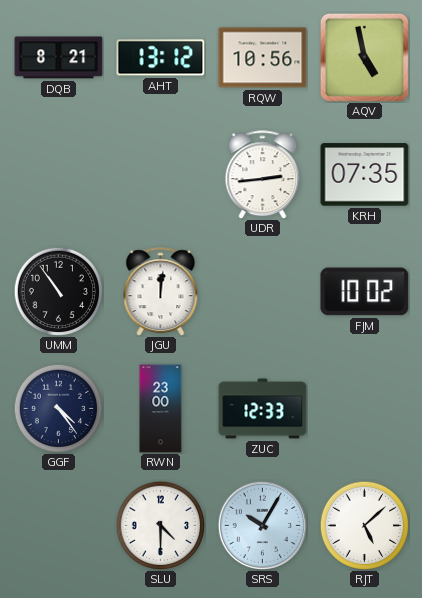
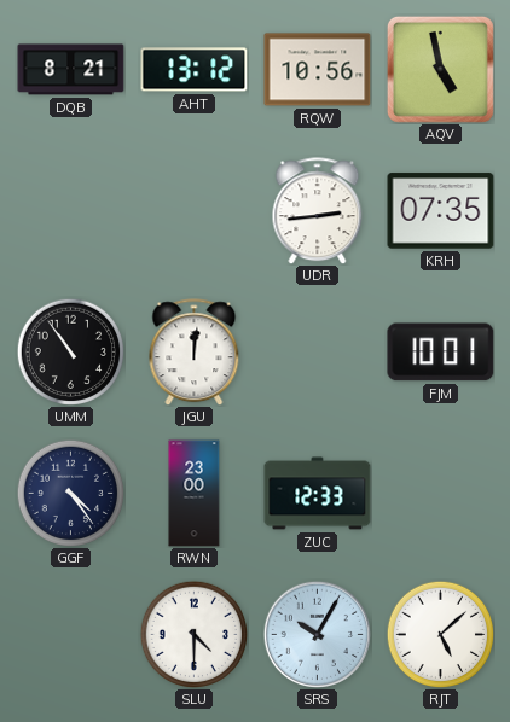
FJM: 10:02 -> 10:01
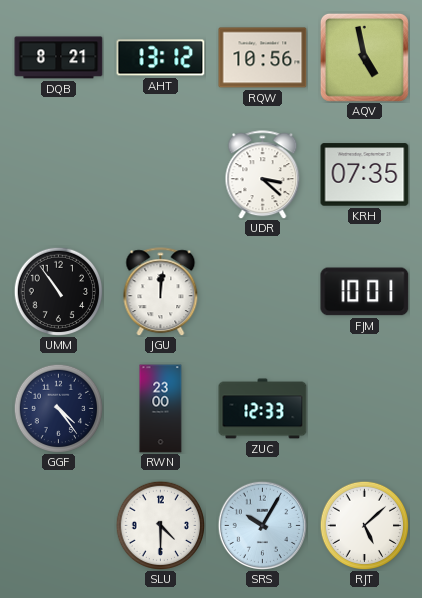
UDR: 2:44 -> 3:22
